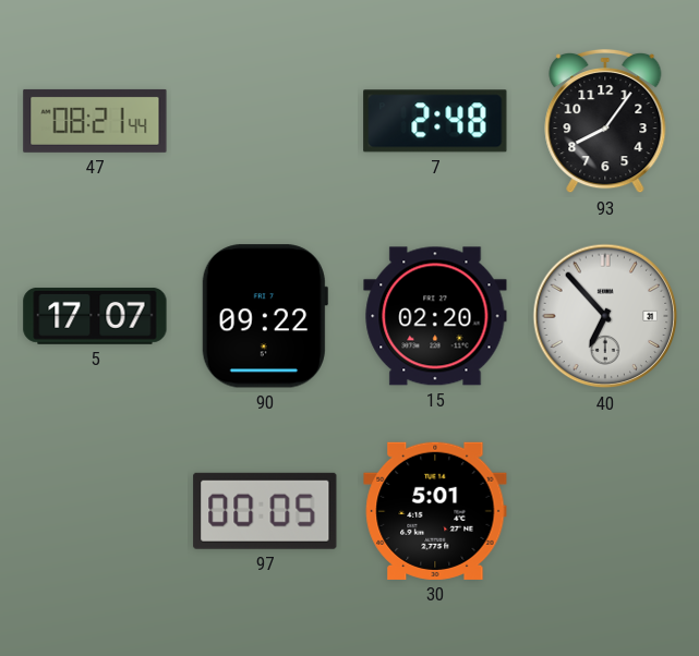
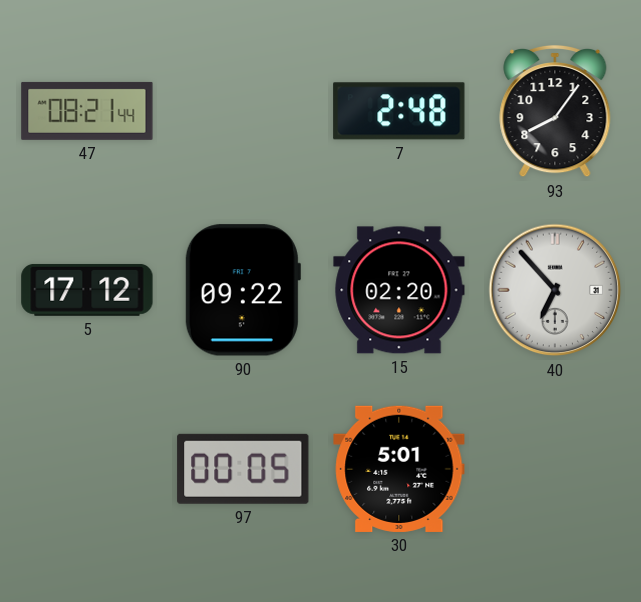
5: 17:07 -> 17:12
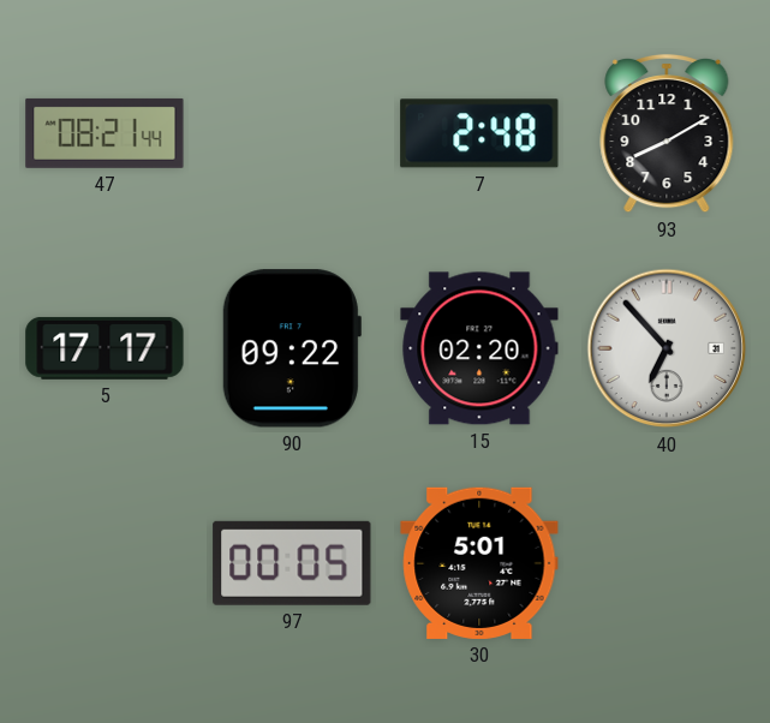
93: 8:06 -> 8:10
5: 17:12 -> 17:17
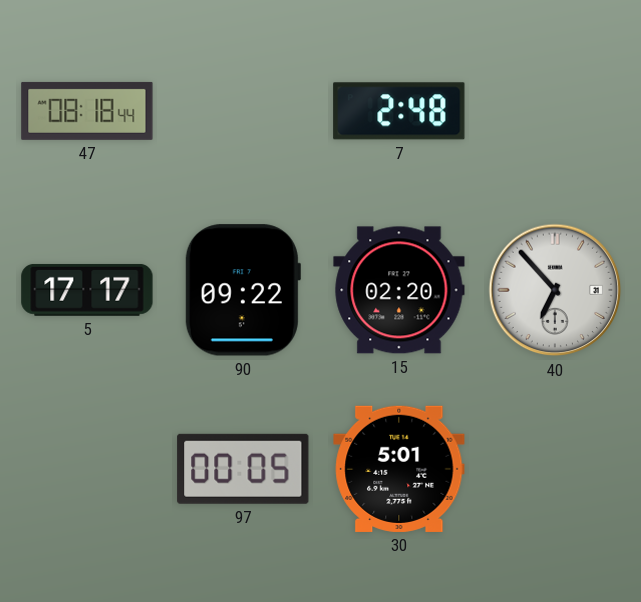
47: 08:21 -> 08:18
93: 8:10 -> none
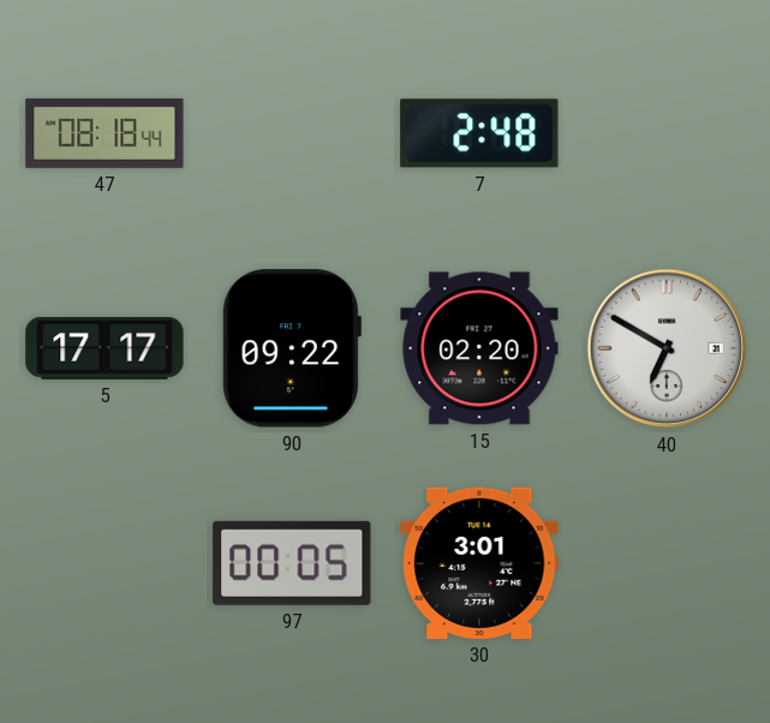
40: 6:53 -> 6:50
30: 5:01 -> 3:01
